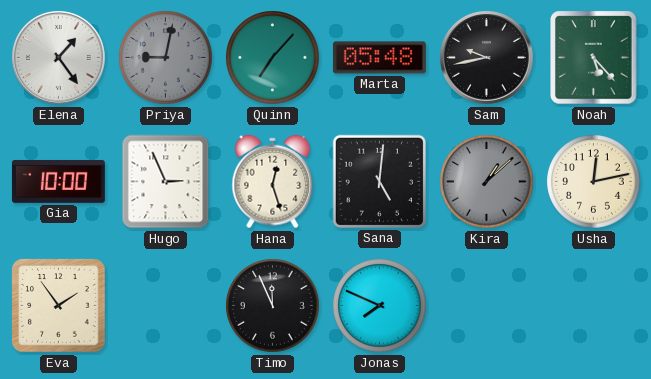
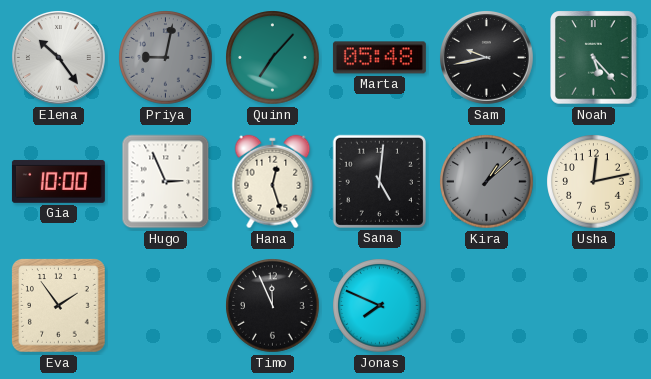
Elena: 1:24 -> 10:24
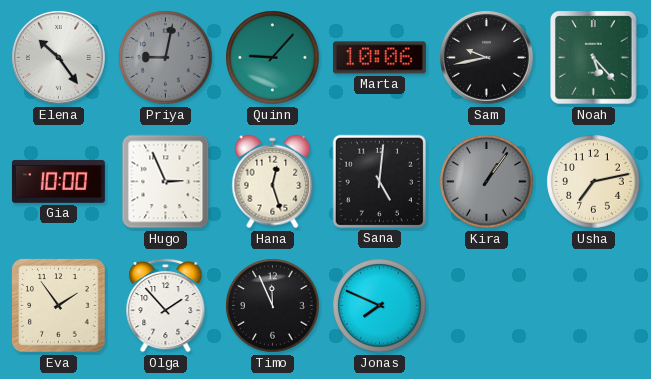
Quinn: 7:07 -> 9:07
Marta: 05:48 -> 10:06
Kira: 1:08 -> 1:06
Usha: 12:13 -> 7:13
Olga: none -> 1:53
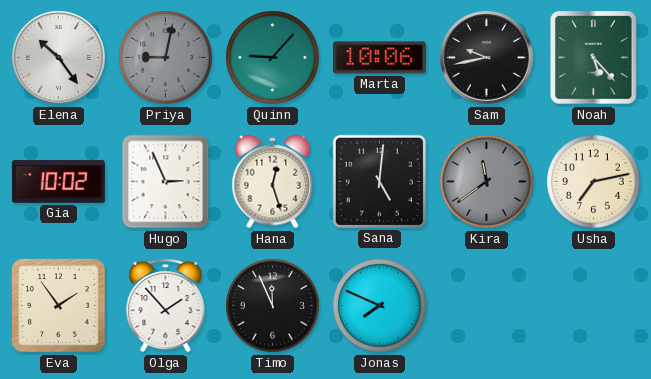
Gia: 10:00 -> 10:02
Kira: 1:06 -> 11:39
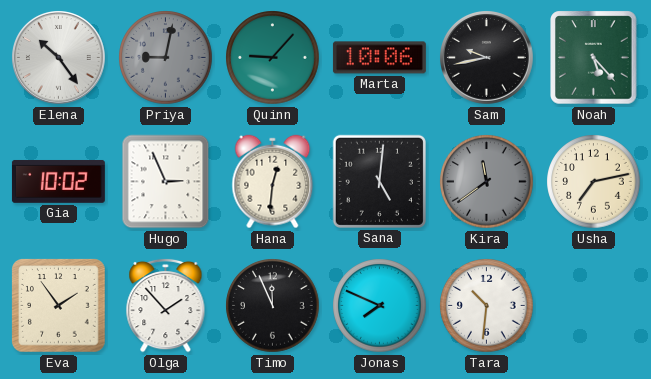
Hana: 12:27 -> 12:31
Tara: none -> 10:31
